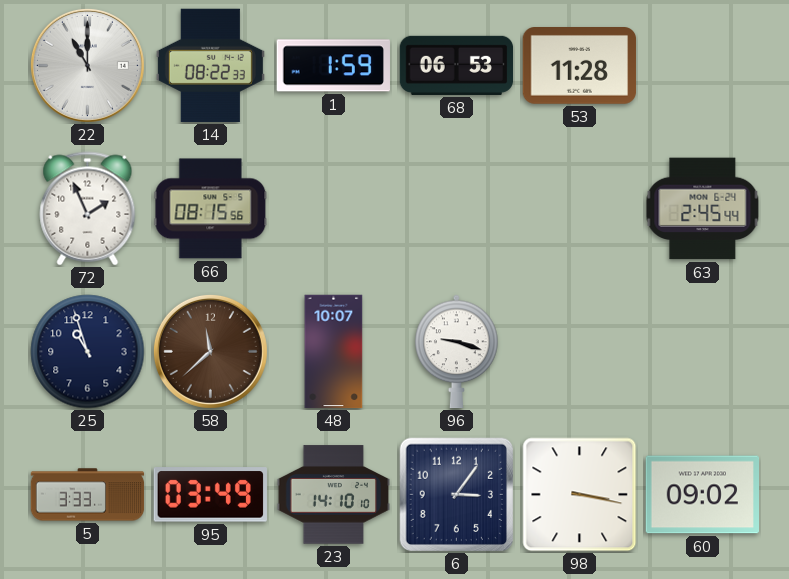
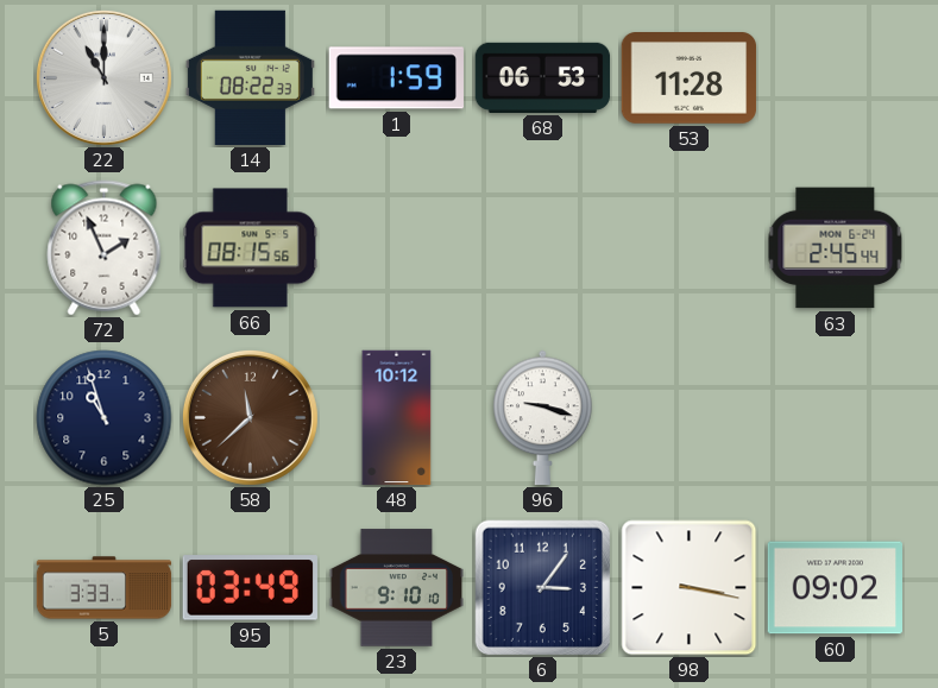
48: 10:07 -> 10:12
23: 14:10 -> 9:10
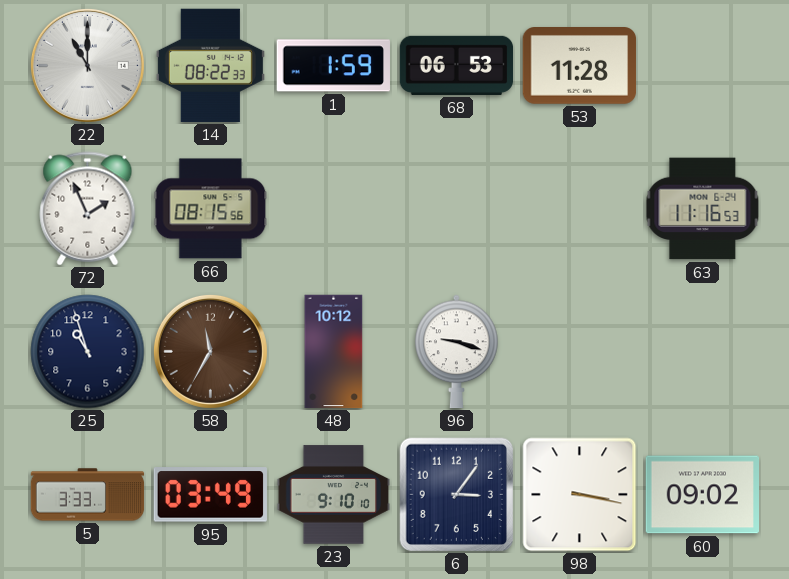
63: 2:45 -> 11:16
58: 11:38 -> 11:35
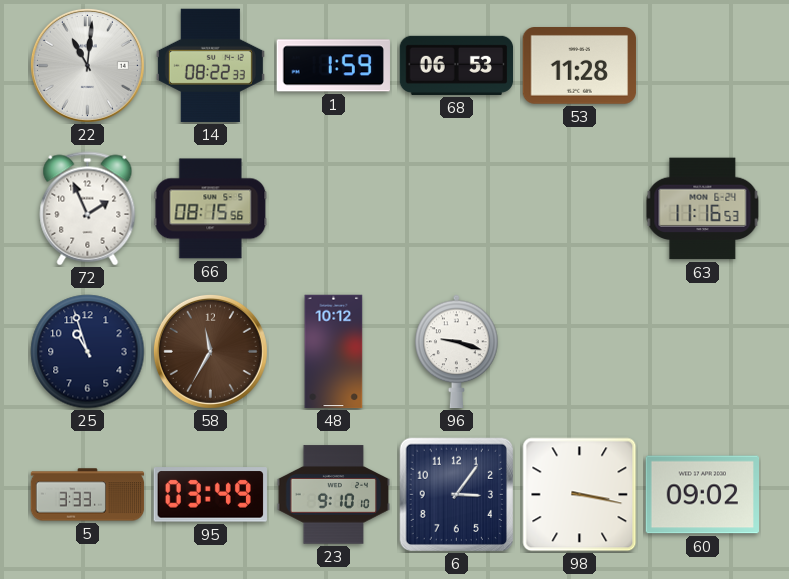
22: 11:00 -> 11:01
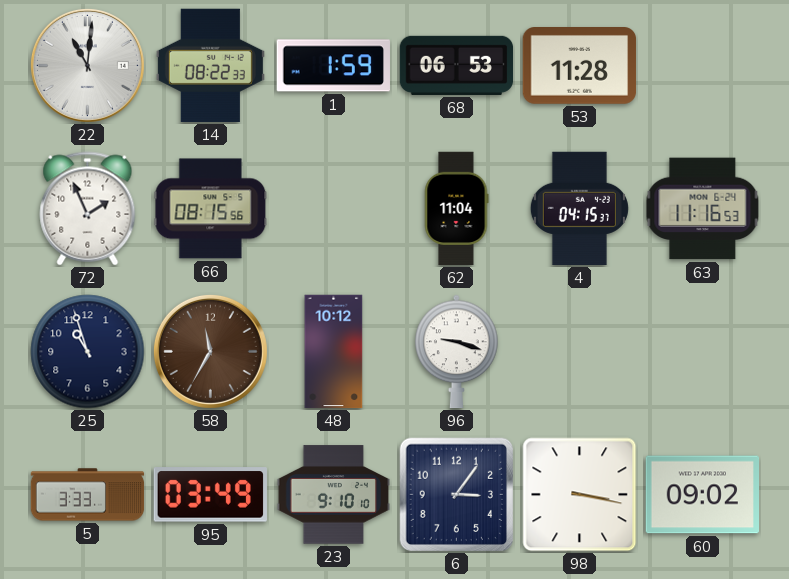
62: none -> 11:04
4: none -> 04:15
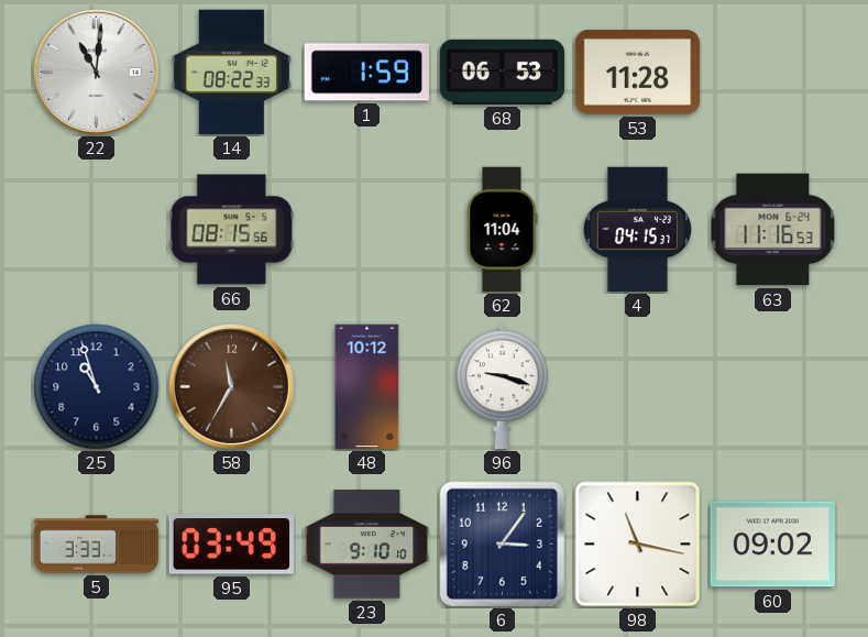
72: 1:56 -> none
98: 3:17 -> 11:17
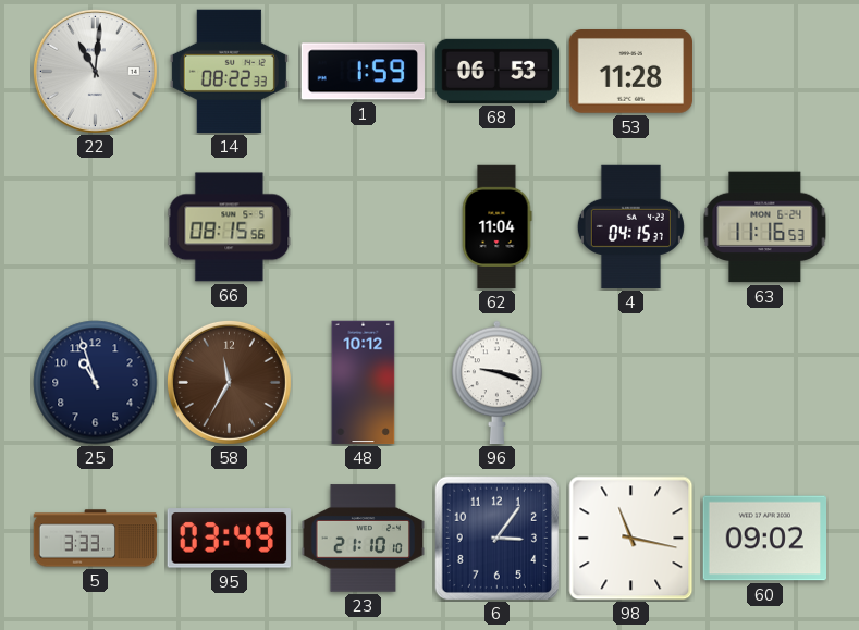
23: 9:10 -> 21:10
